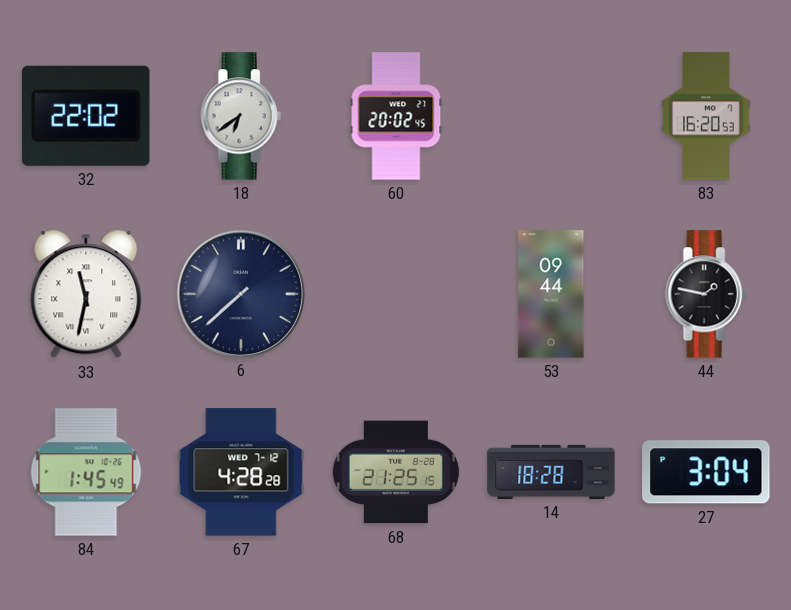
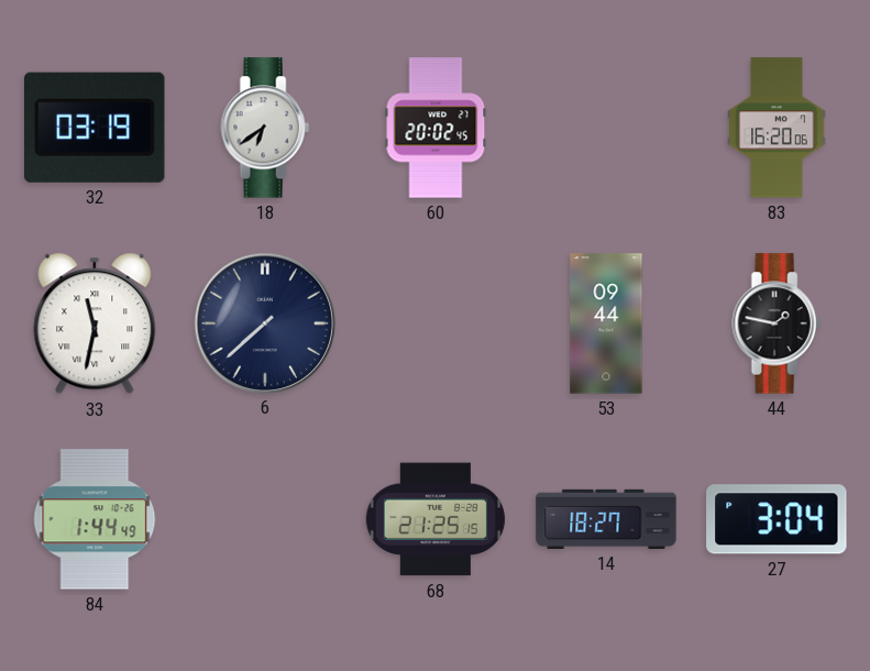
32: 22:02 -> 03:19
83: 16:20:53 -> 16:20:06
84: 1:45 -> 1:44
67: 4:28 -> none
14: 18:28 -> 18:27
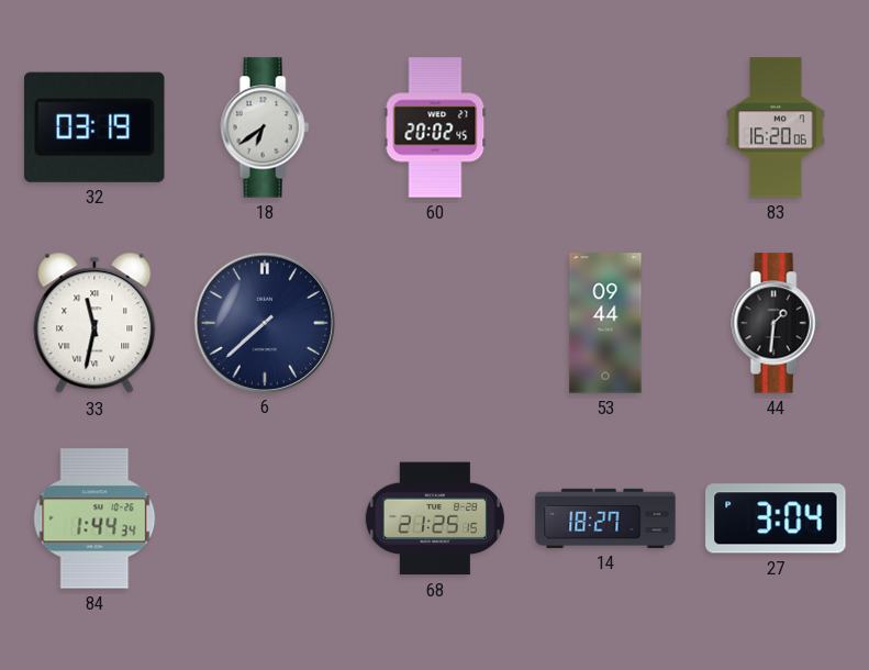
44: 1:47 -> 1:31
84: 1:44:49 -> 1:44:34
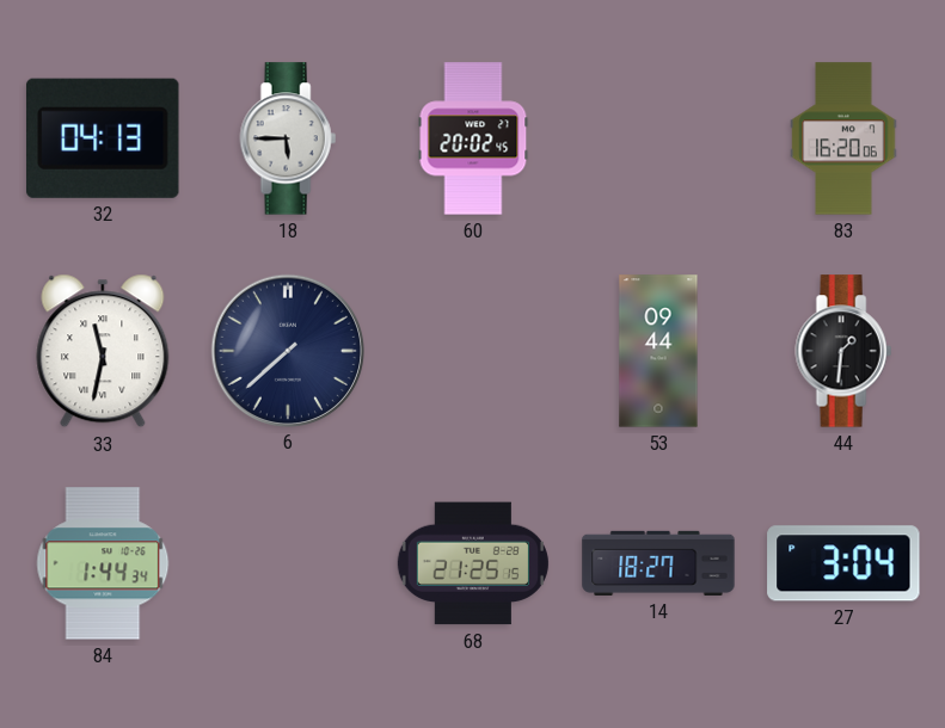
32: 03:19 -> 04:13
18: 6:39 -> 5:45
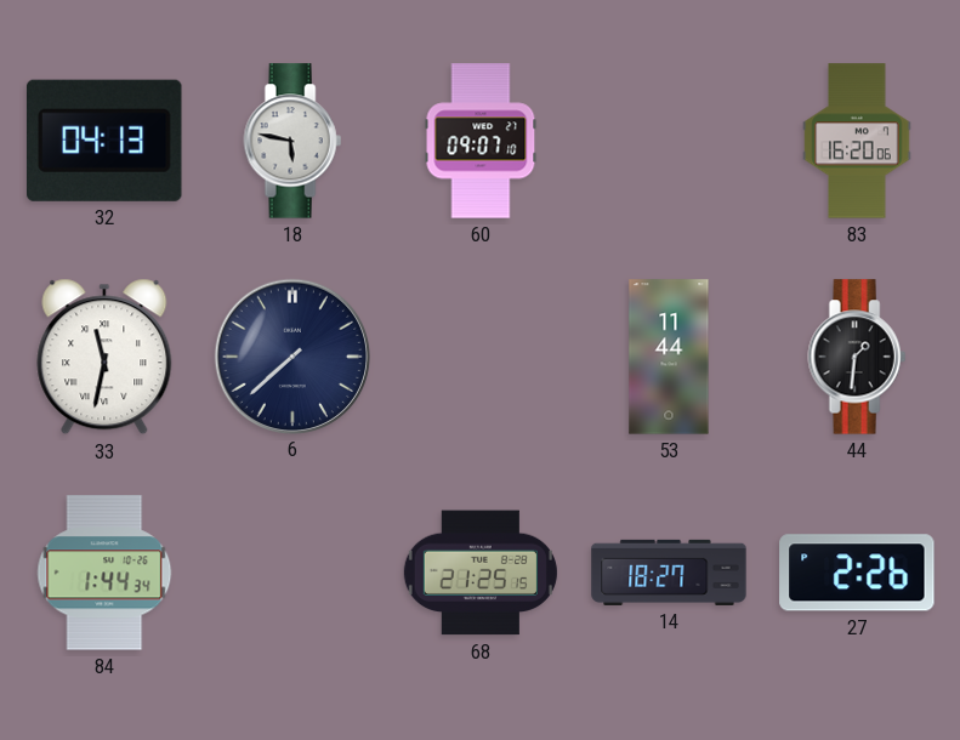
18: 5:45 -> 5:47
60: 20:02 -> 09:07
53: 09:44 -> 11:44
27: 3:04 -> 2:26
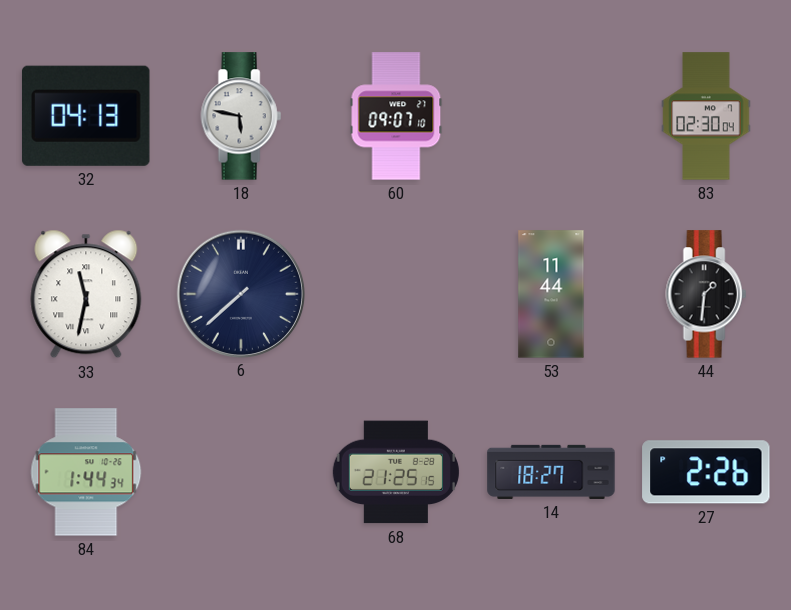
83: 16:20 -> 02:30
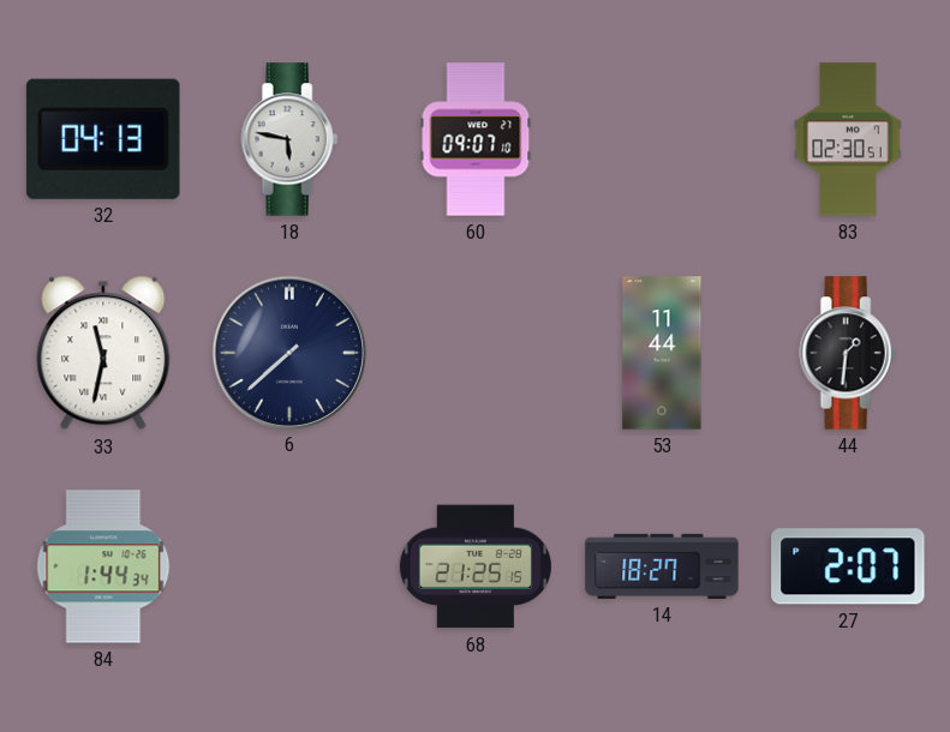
83: 02:30:04 -> 02:30:51
27: 2:26 -> 2:07
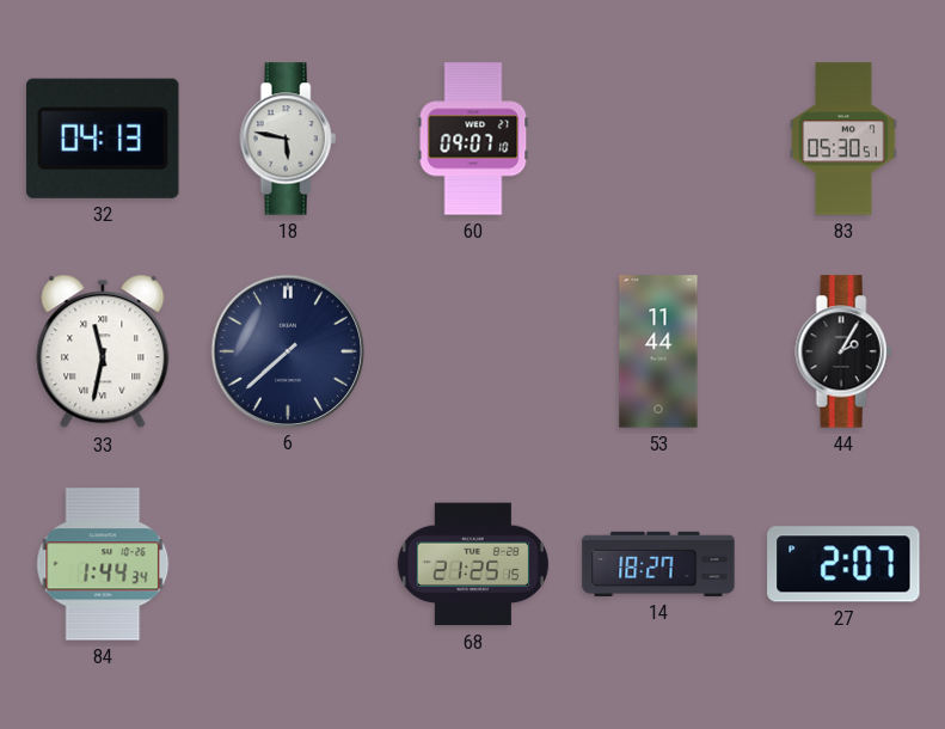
83: 02:30 -> 05:30
44: 1:31 -> 2:05
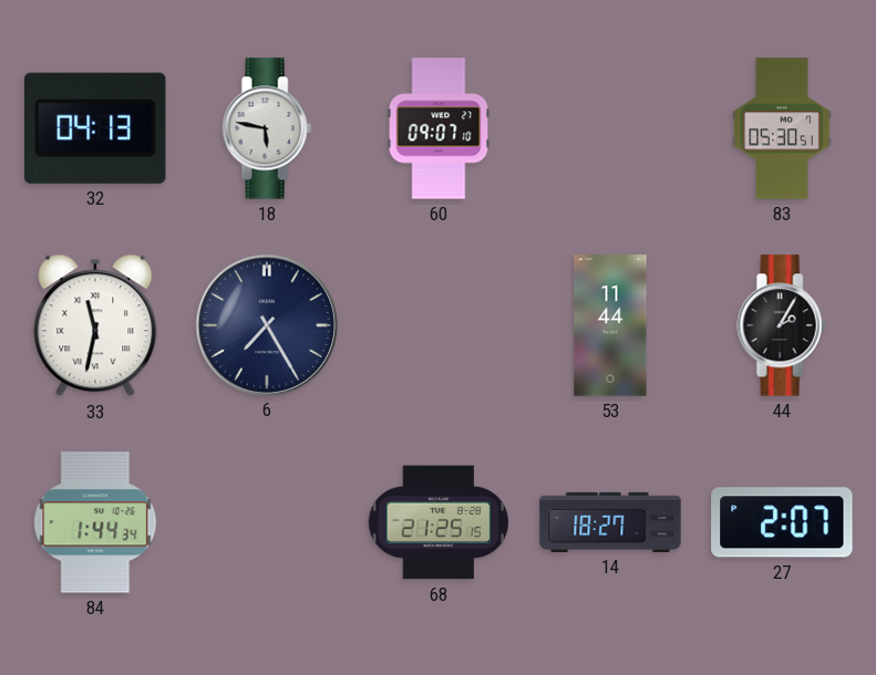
6: 7:38 -> 7:25
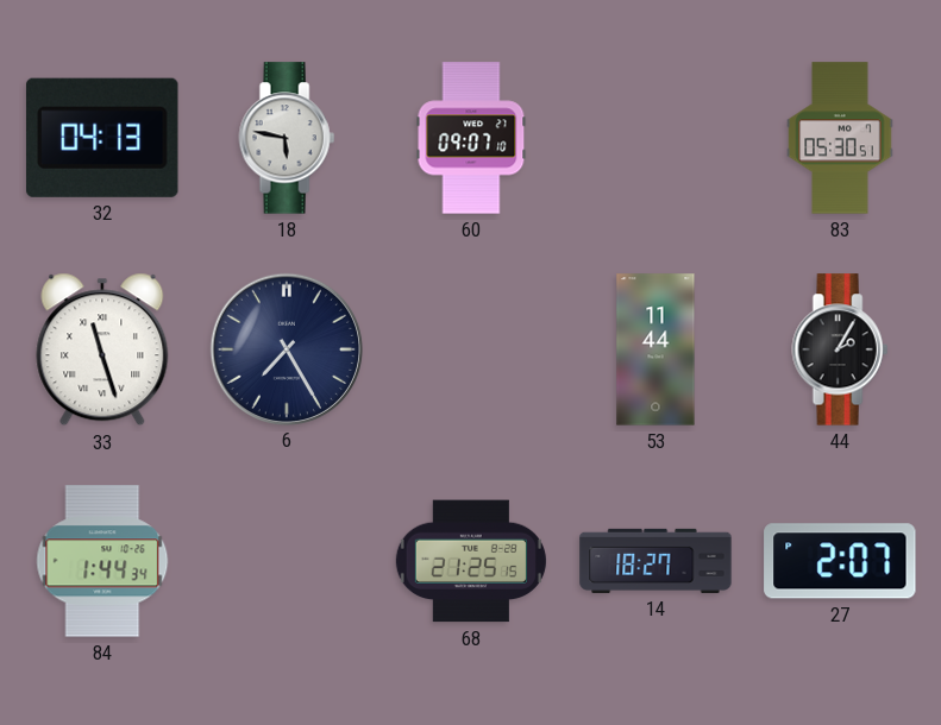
33: 11:32 -> 11:27
